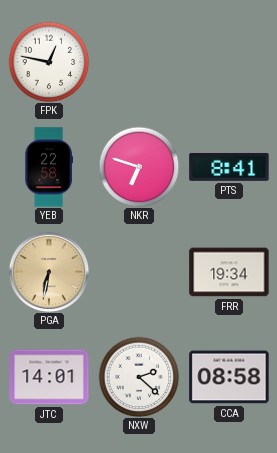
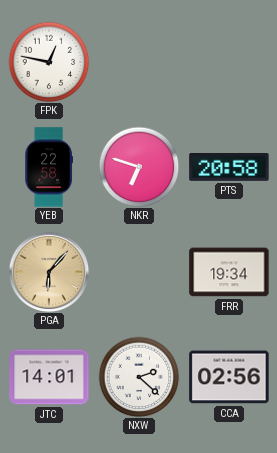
PTS: 8:41 -> 20:58
PGA: 6:32 -> 6:07
CCA: 08:58 -> 02:56
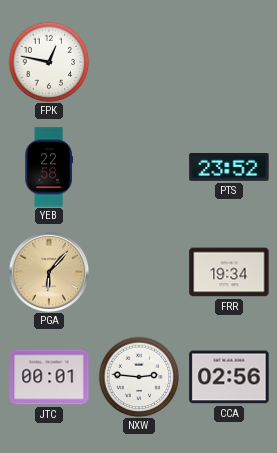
NKR: 6:48 -> none
PTS: 20:58 -> 23:52
JTC: 14:01 -> 00:01
NXW: 2:22 -> 2:46
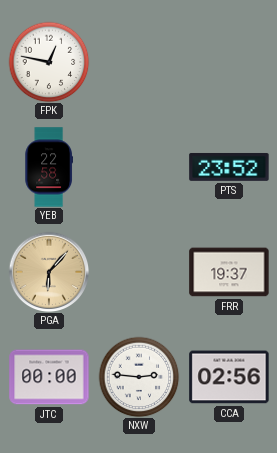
FRR: 19:34 -> 19:37
JTC: 00:01 -> 00:00
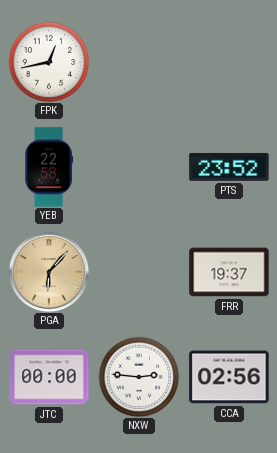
FPK: 12:47 -> 12:43
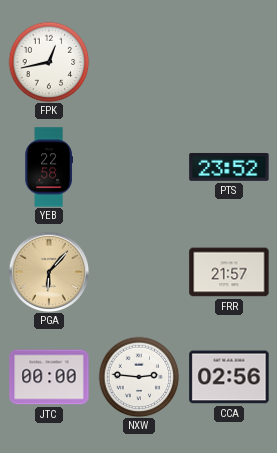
FRR: 19:37 -> 21:57
